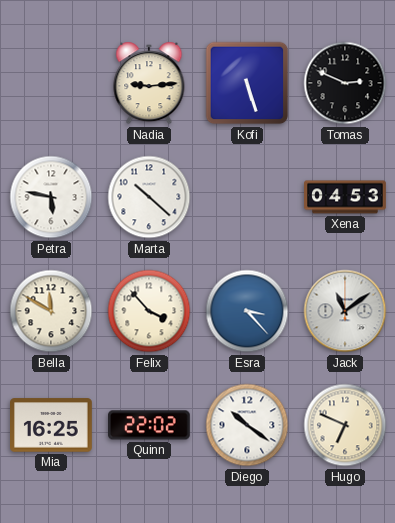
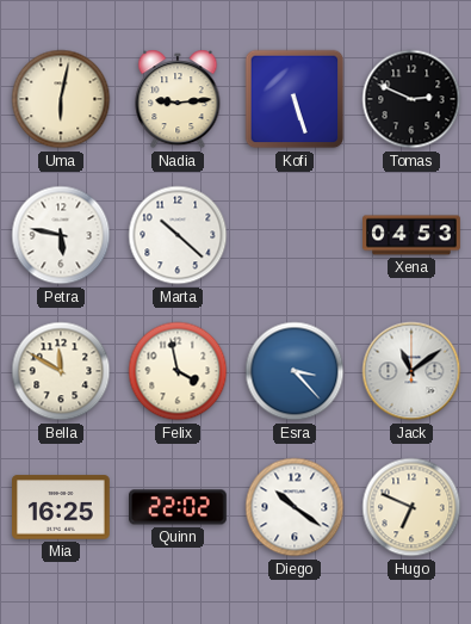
Uma: none -> 6:02
Felix: 3:53 -> 3:58
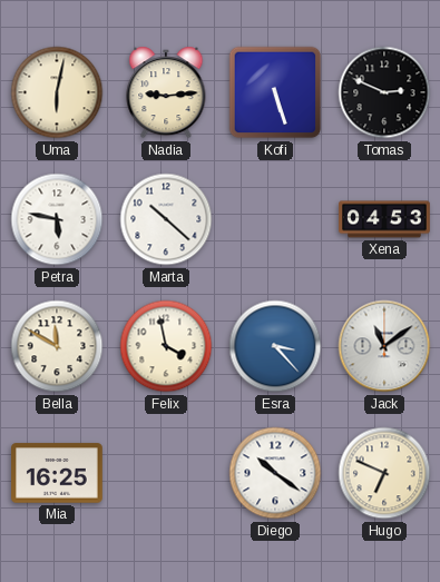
Quinn: 22:02 -> none
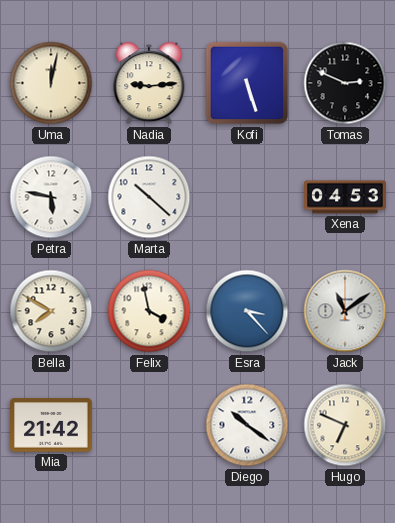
Uma: 6:02 -> 12:02
Bella: 11:50 -> 7:50
Mia: 16:25 -> 21:42
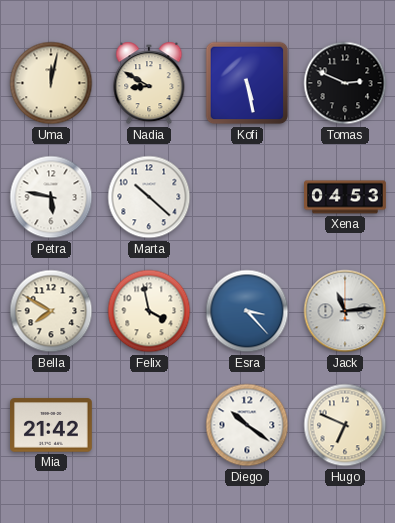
Nadia: 9:14 -> 8:50
Kofi: 5:27 -> 5:28
Jack: 11:09 -> 11:14
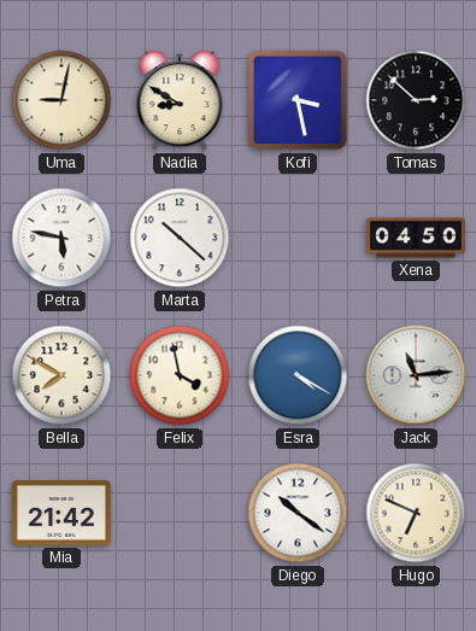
Uma: 12:02 -> 9:02
Kofi: 5:28 -> 3:28
Tomas: 2:49 -> 2:52
Xena: 04:53 -> 04:50
Esra: 3:23 -> 4:20
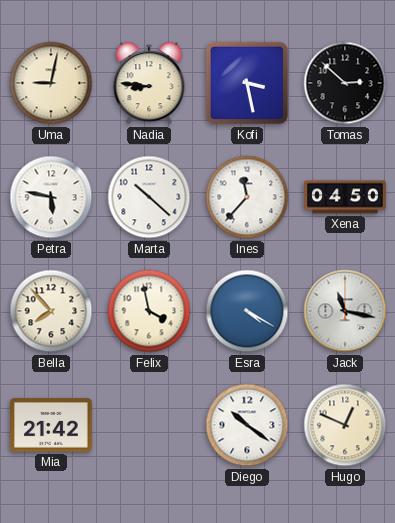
Nadia: 8:50 -> 8:46
Ines: none -> 11:37
Bella: 7:50 -> 7:53
Jack: 11:14 -> 11:17
Hugo: 6:49 -> 12:49
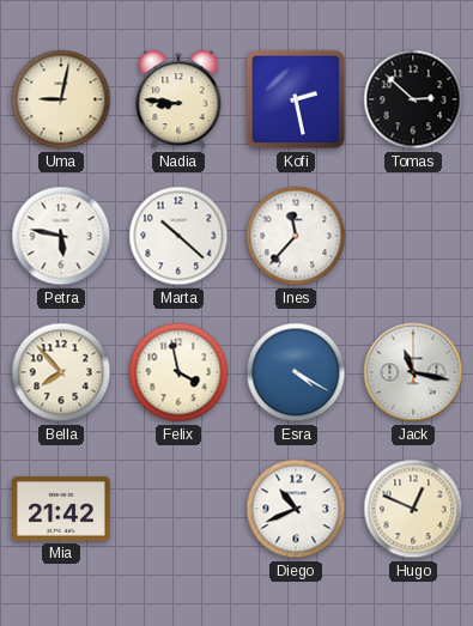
Kofi: 3:28 -> 2:28
Xena: 04:50 -> none
Diego: 10:21 -> 10:41
